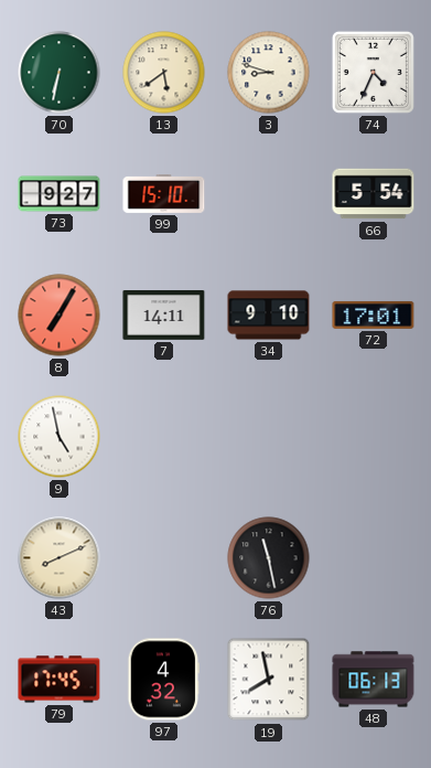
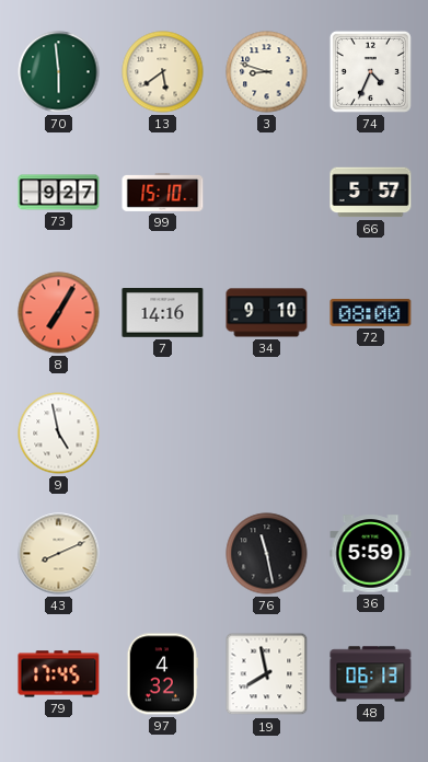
70: 6:32 -> 5:59
66: 5:54 -> 5:57
7: 14:11 -> 14:16
72: 17:01 -> 08:00
36: none -> 5:59
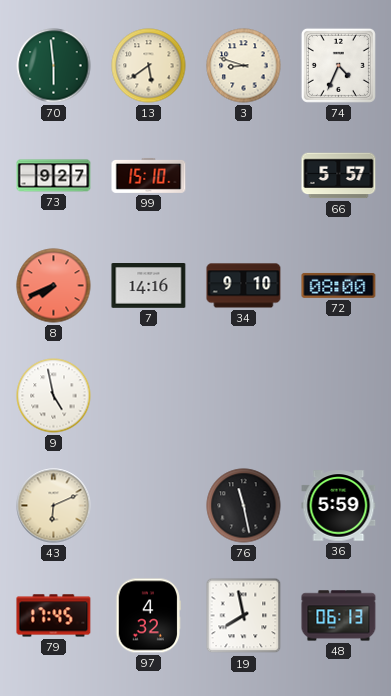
8: 7:05 -> 7:41
43: 8:11 -> 6:11
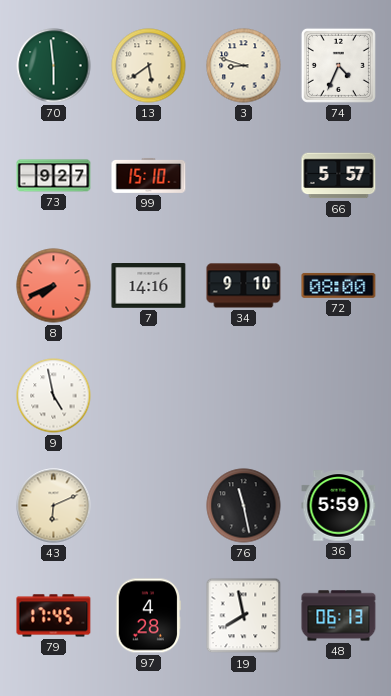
97: 4:32 -> 4:28
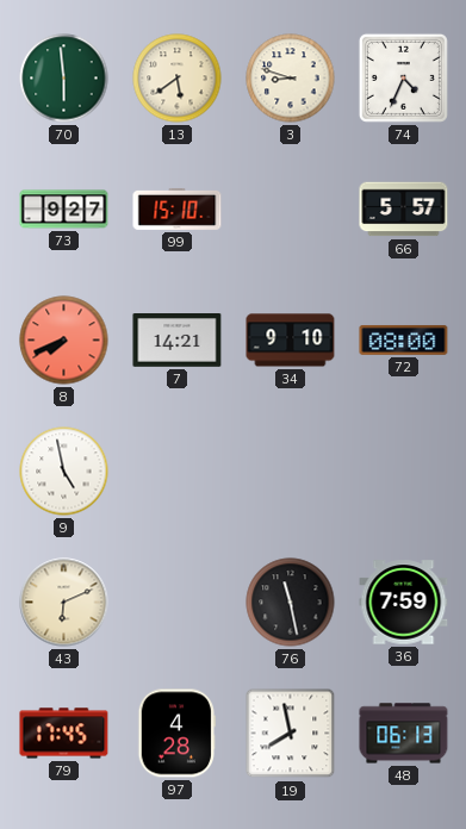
7: 14:16 -> 14:21
36: 5:59 -> 7:59
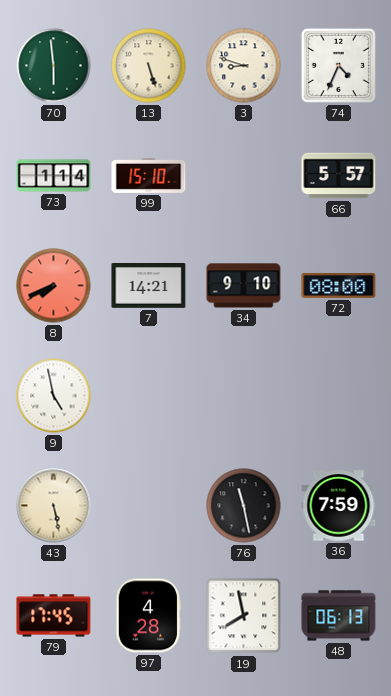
13: 5:39 -> 5:27
73: 9:27 -> 1:14
43: 6:11 -> 5:28
